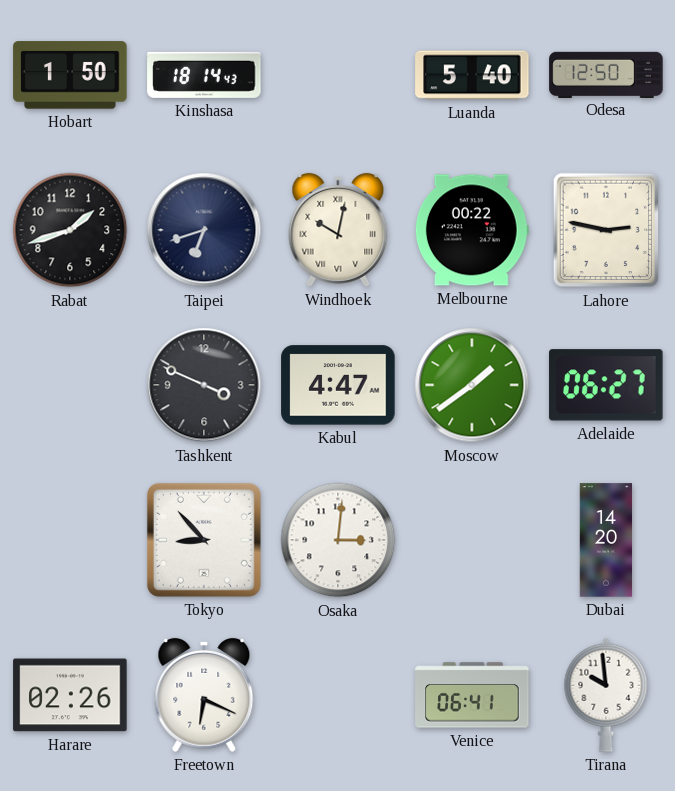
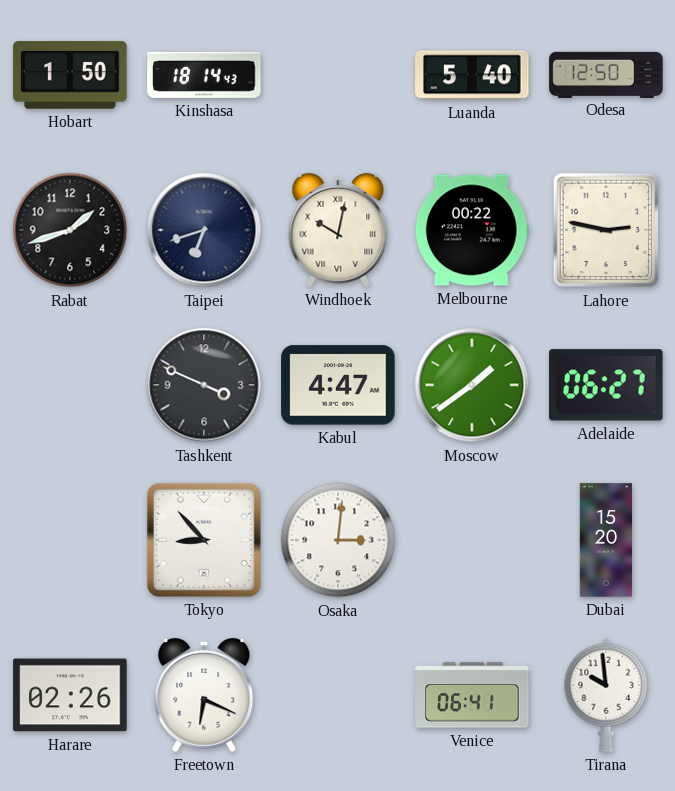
Dubai: 14:20 -> 15:20
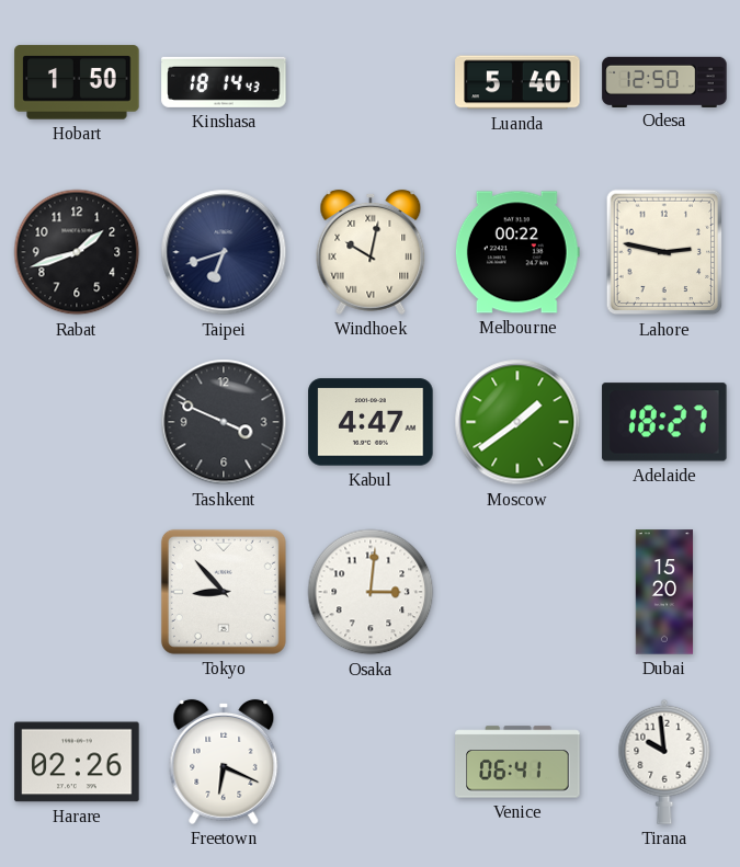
Adelaide: 06:27 -> 18:27
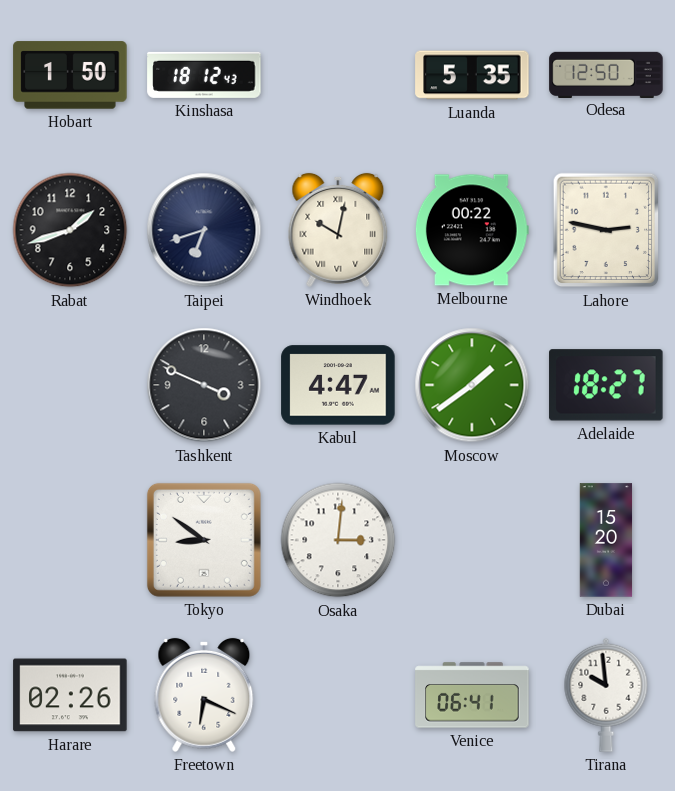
Kinshasa: 18:14 -> 18:12
Luanda: 5:40 -> 5:35
Tokyo: 8:53 -> 8:51
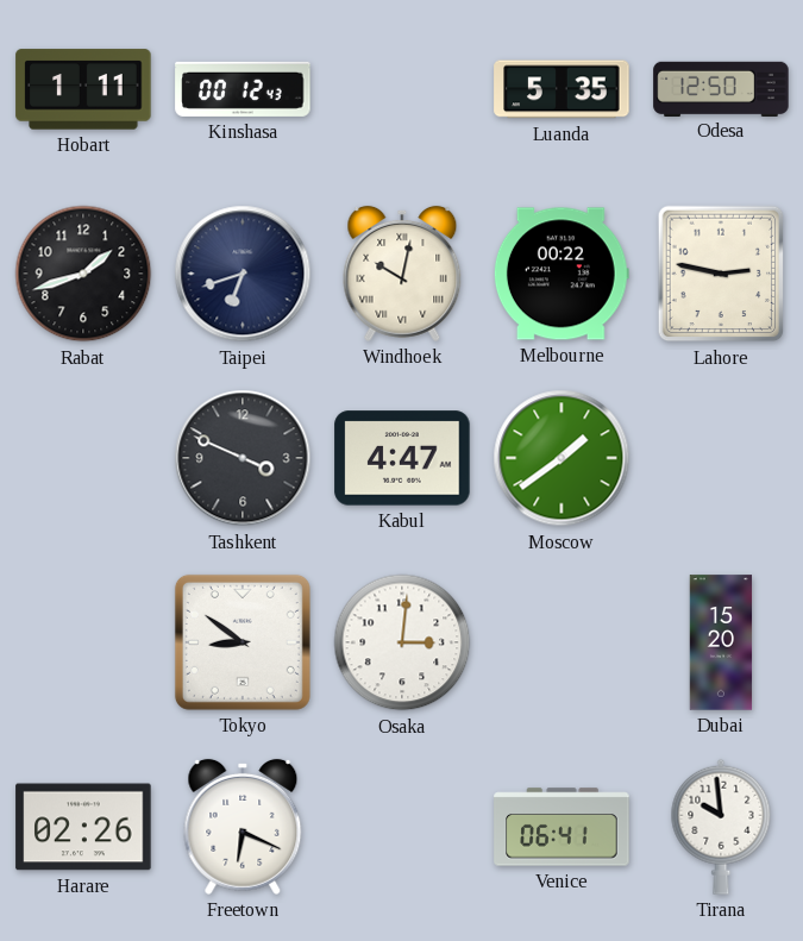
Hobart: 1:50 -> 1:11
Kinshasa: 18:12 -> 00:12
Adelaide: 18:27 -> none
